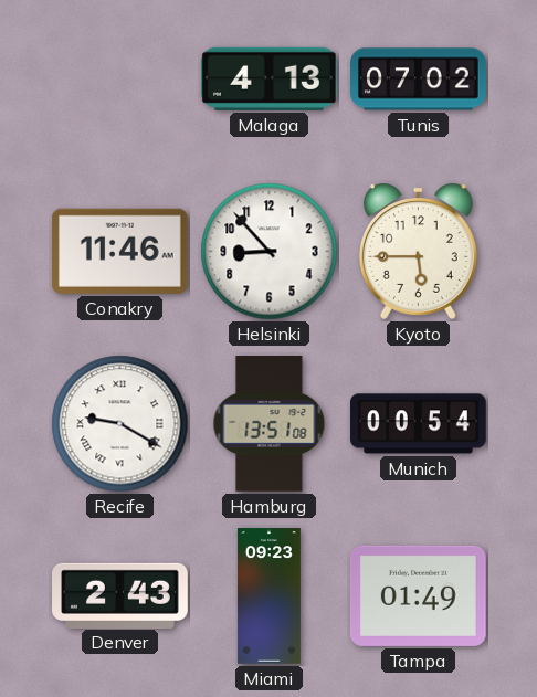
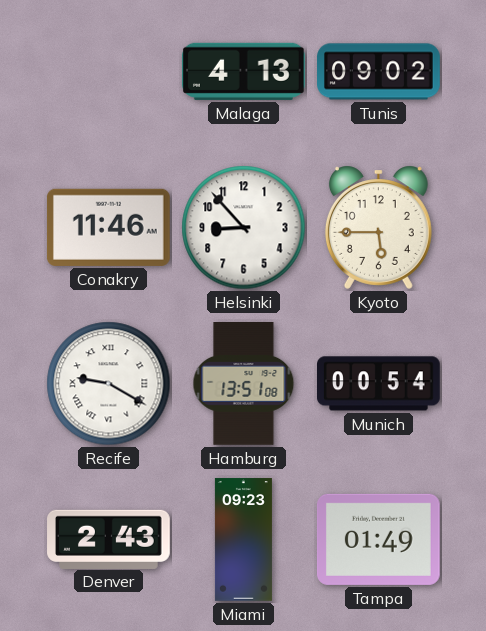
Tunis: 07:02 -> 09:02
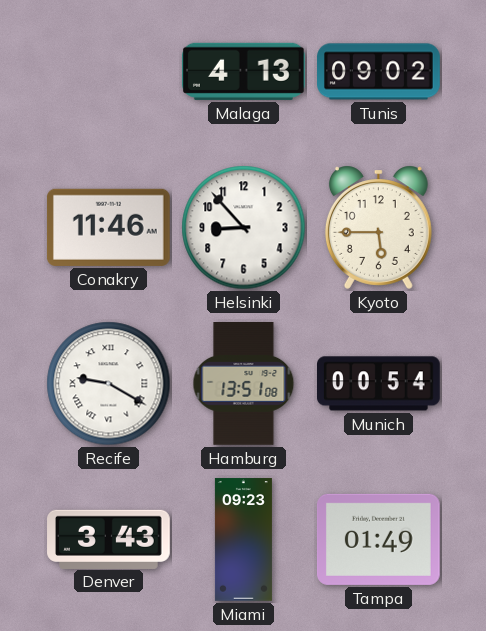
Denver: 2:43 -> 3:43
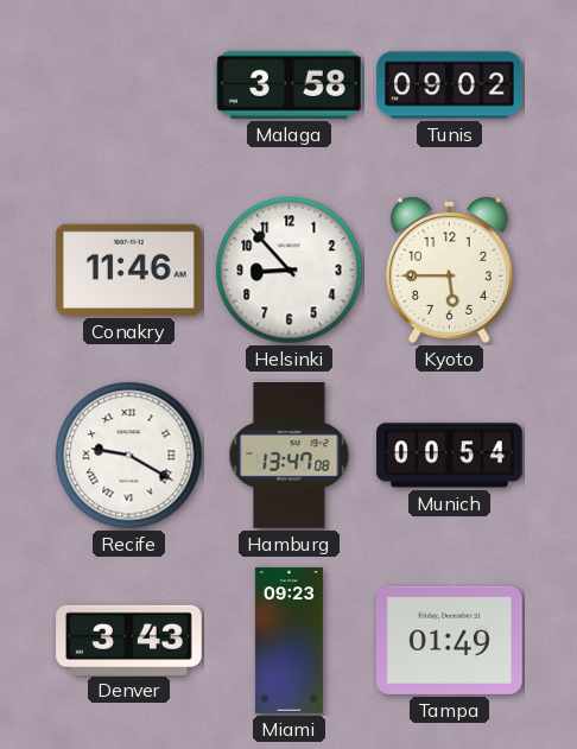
Malaga: 4:13 -> 3:58
Hamburg: 13:51 -> 13:47
